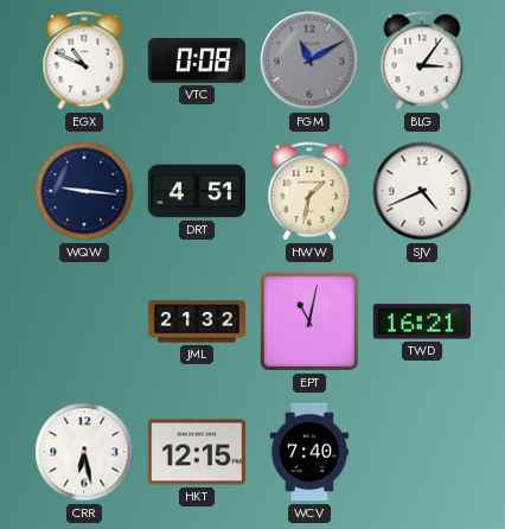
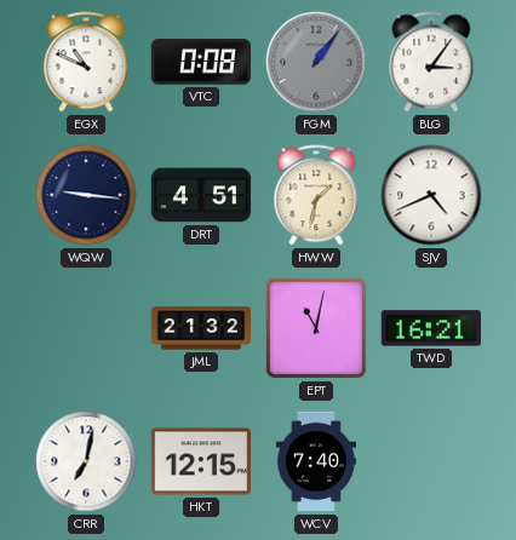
FGM: 11:10 -> 1:06
CRR: 6:28 -> 7:02
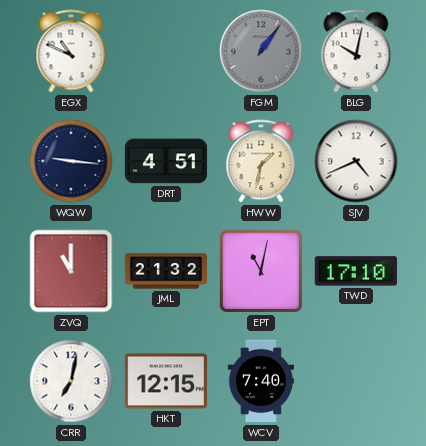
VTC: 0:08 -> none
BLG: 3:06 -> 10:02
ZVQ: none -> 11:00
TWD: 16:21 -> 17:10
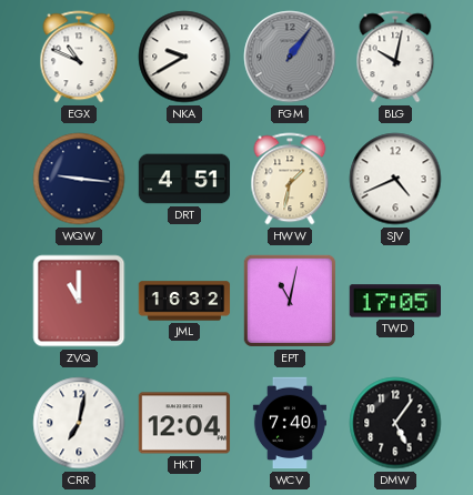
NKA: none -> 9:40
JML: 21:32 -> 16:32
TWD: 17:10 -> 17:05
HKT: 12:15 -> 12:04
DMW: none -> 5:06
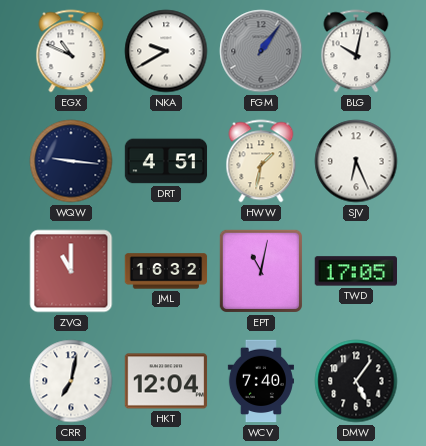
SJV: 4:41 -> 6:26
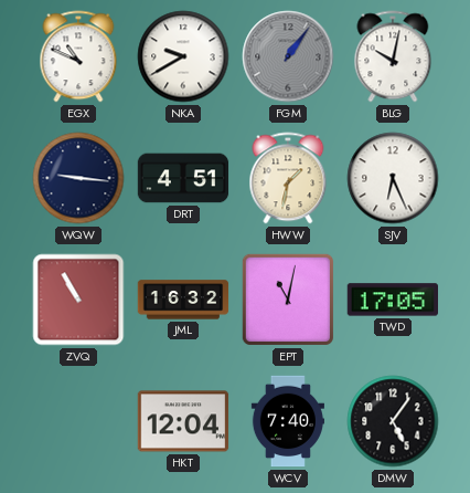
ZVQ: 11:00 -> 10:55
CRR: 7:02 -> none
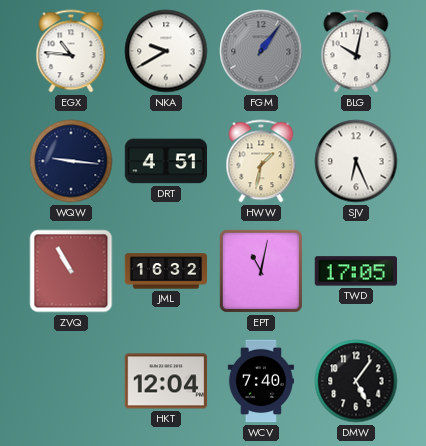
EGX: 10:49 -> 10:46
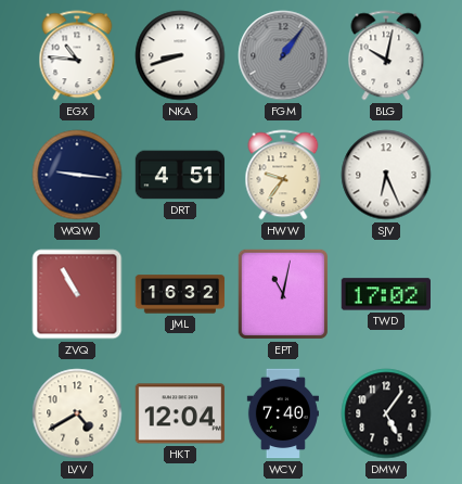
NKA: 9:40 -> 8:42
HWW: 1:32 -> 9:36
TWD: 17:05 -> 17:02
LVV: none -> 4:40
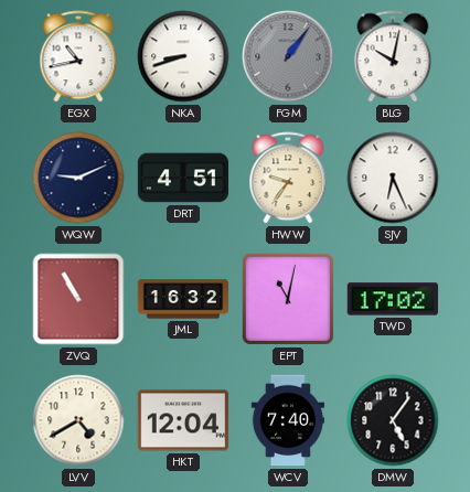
EGX: 10:46 -> 10:43
WQW: 9:16 -> 9:11
